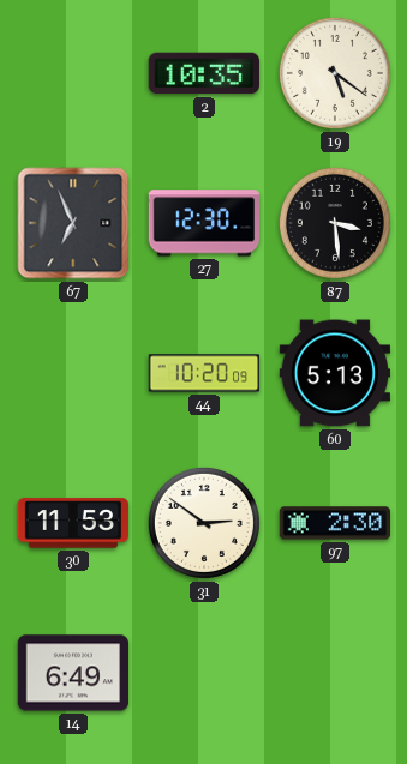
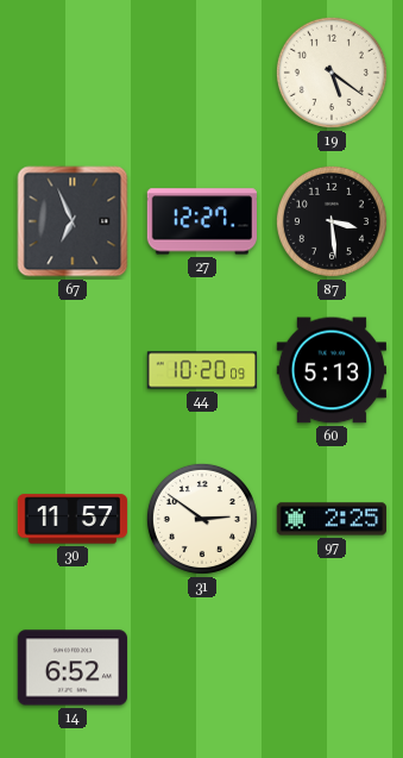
2: 10:35 -> none
27: 12:30 -> 12:27
30: 11:53 -> 11:57
97: 2:30 -> 2:25
14: 6:49 -> 6:52
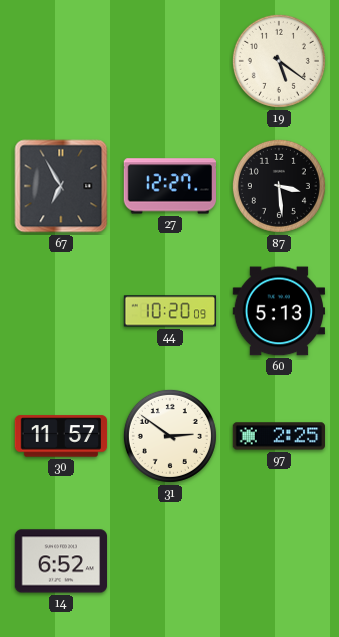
67: 6:56 -> 6:55
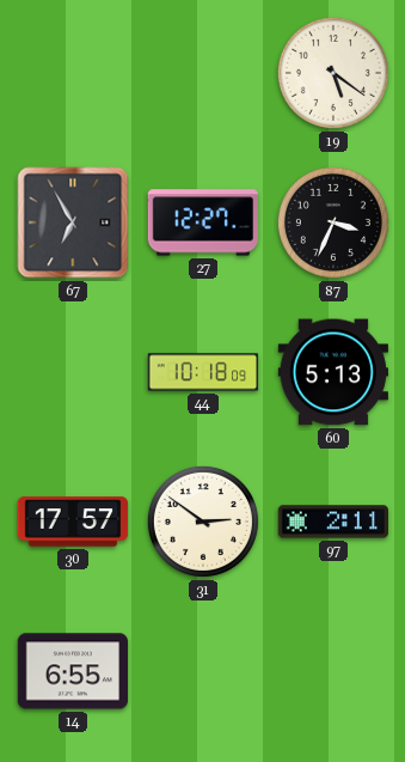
87: 3:29 -> 3:34
44: 10:20 -> 10:18
30: 11:57 -> 17:57
97: 2:25 -> 2:11
14: 6:52 -> 6:55
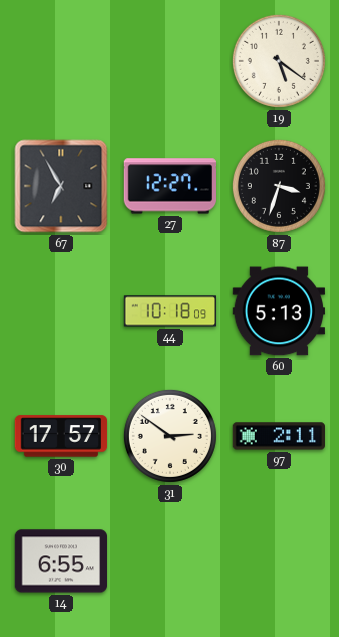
87: 3:34 -> 3:33
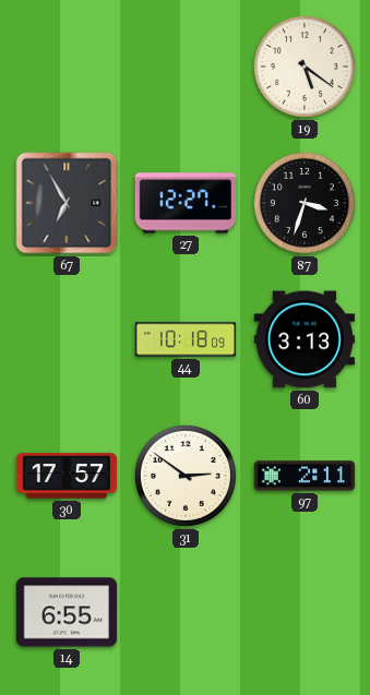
60: 5:13 -> 3:13
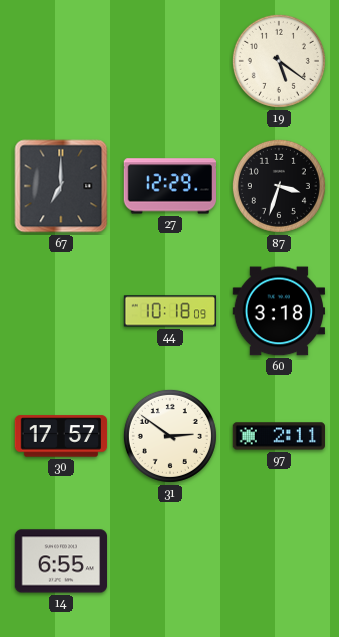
67: 6:55 -> 7:00
27: 12:27 -> 12:29
60: 3:13 -> 3:18
